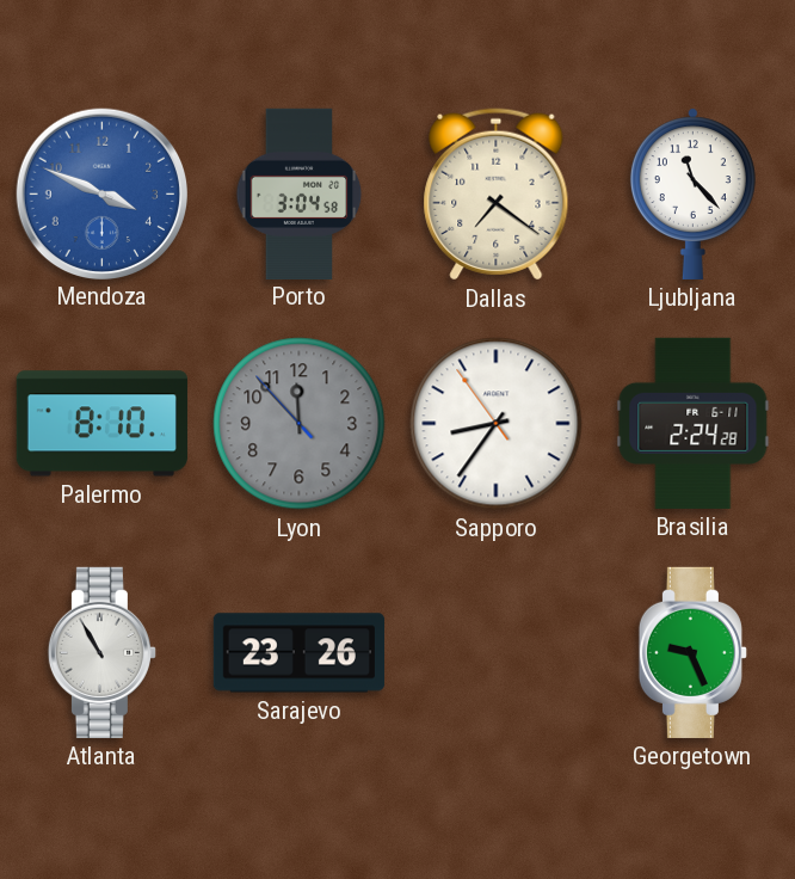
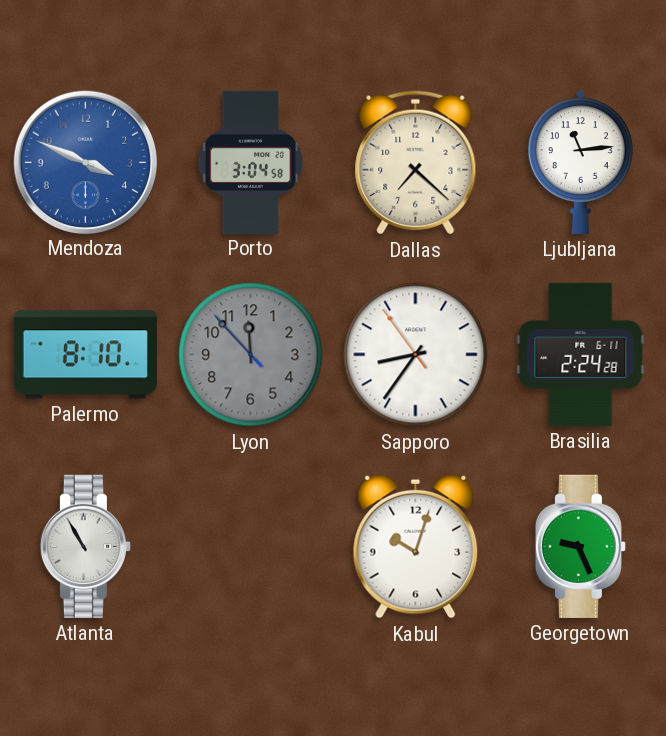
Dallas: 7:21 -> 7:22
Ljubljana: 11:23 -> 11:14
Sarajevo: 23:26 -> none
Kabul: none -> 10:03
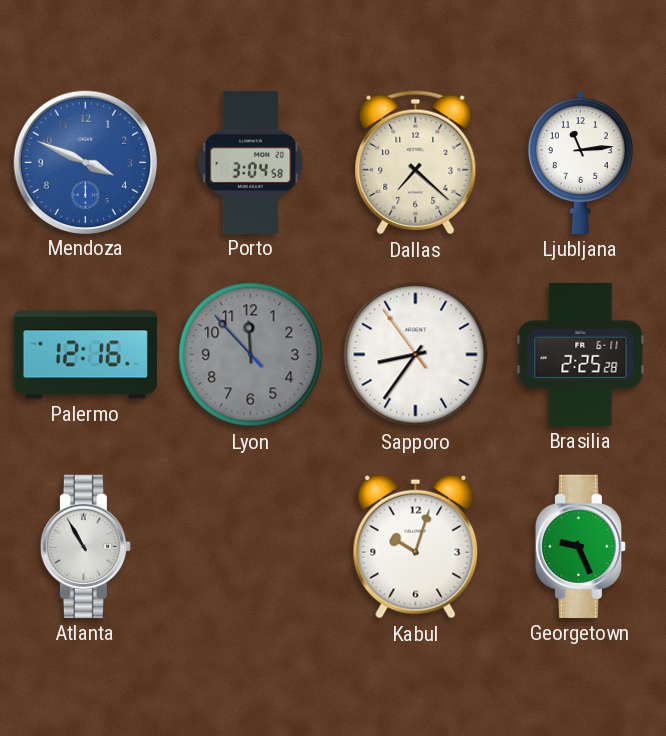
Palermo: 8:10 -> 12:16
Brasilia: 2:24 -> 2:25
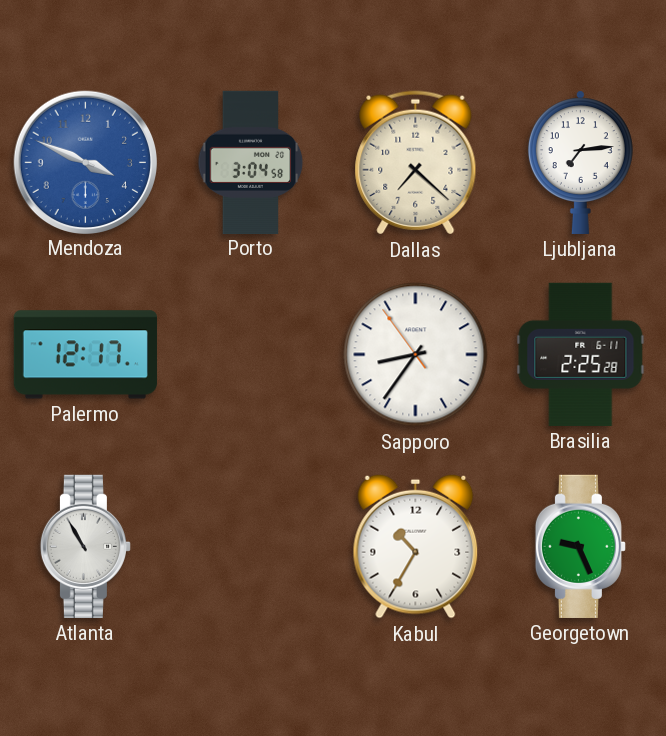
Ljubljana: 11:14 -> 7:14
Palermo: 12:16 -> 12:17
Lyon: 11:52 -> none
Kabul: 10:03 -> 10:35
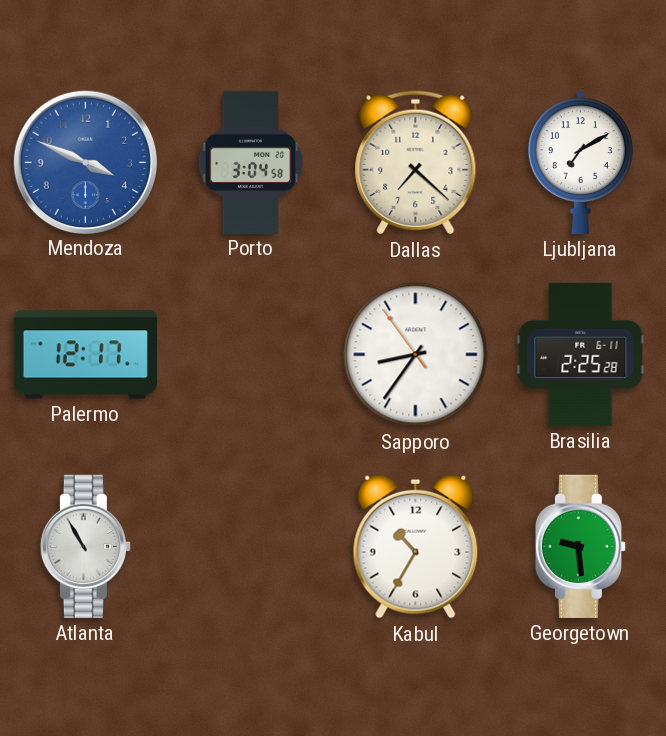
Ljubljana: 7:14 -> 7:10
Georgetown: 9:26 -> 9:29
